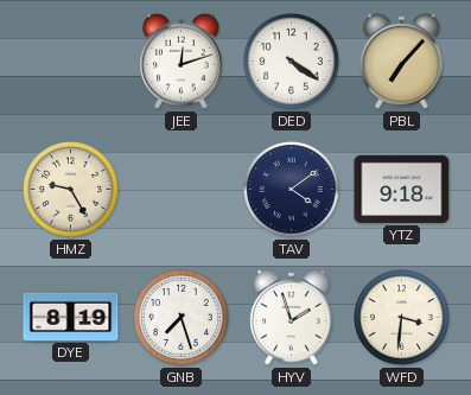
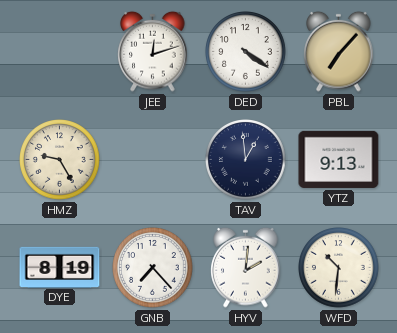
TAV: 4:09 -> 12:59
YTZ: 9:18 -> 9:13
GNB: 7:27 -> 7:23
HYV: 1:57 -> 2:01
WFD: 3:31 -> 10:31
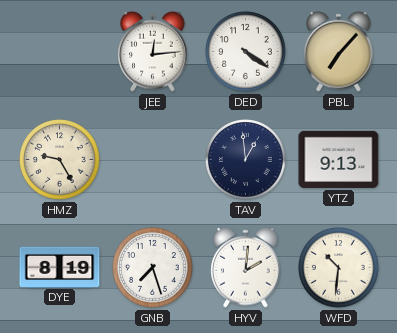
JEE: 12:12 -> 12:14
GNB: 7:23 -> 7:27
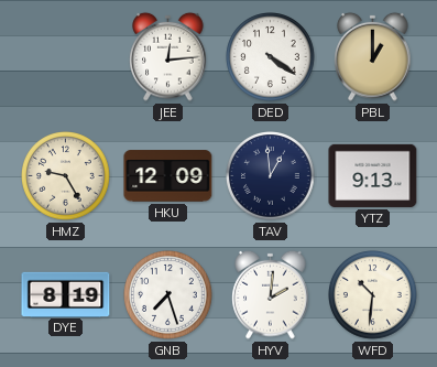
PBL: 7:07 -> 1:00
HKU: none -> 12:09
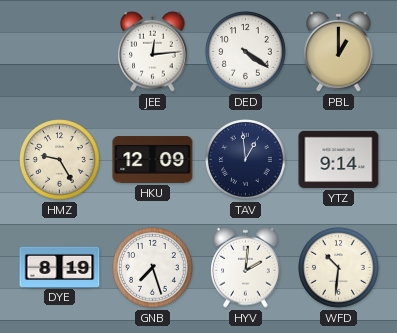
YTZ: 9:13 -> 9:14
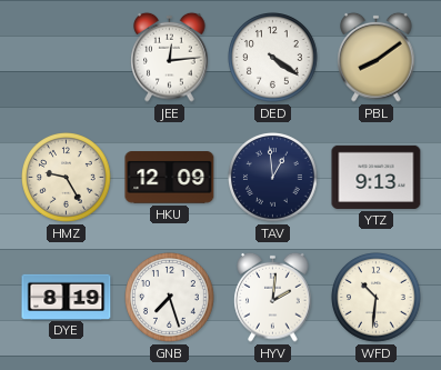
PBL: 1:00 -> 8:09
YTZ: 9:14 -> 9:13
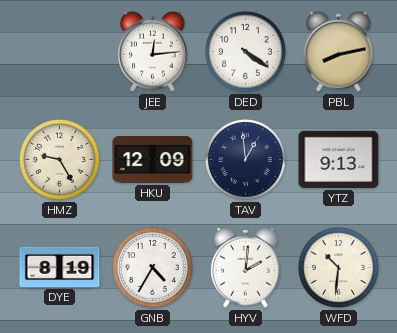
PBL: 8:09 -> 8:13
GNB: 7:27 -> 4:35
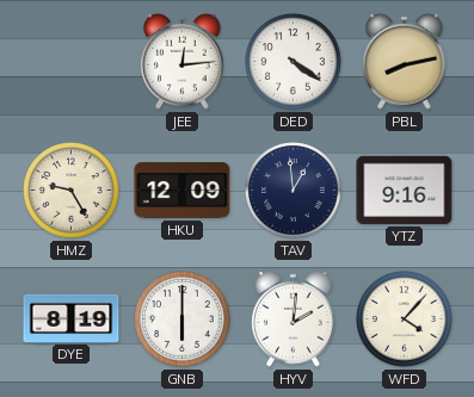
YTZ: 9:13 -> 9:16
GNB: 4:35 -> 6:00
WFD: 10:31 -> 4:07
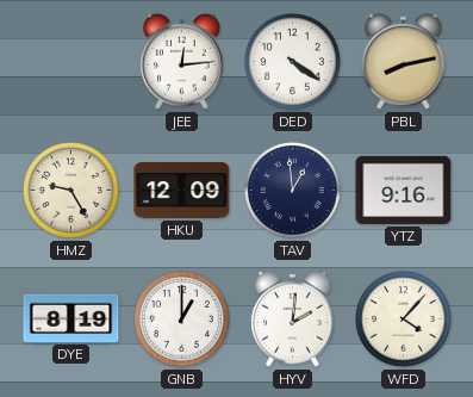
GNB: 6:00 -> 1:00
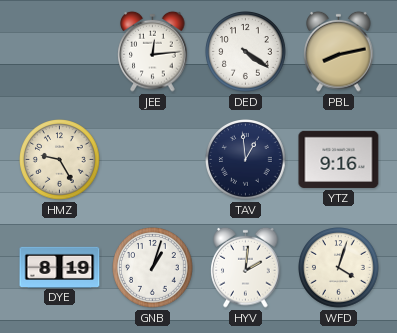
HKU: 12:09 -> none
GNB: 1:00 -> 1:03
WFD: 4:07 -> 4:03
